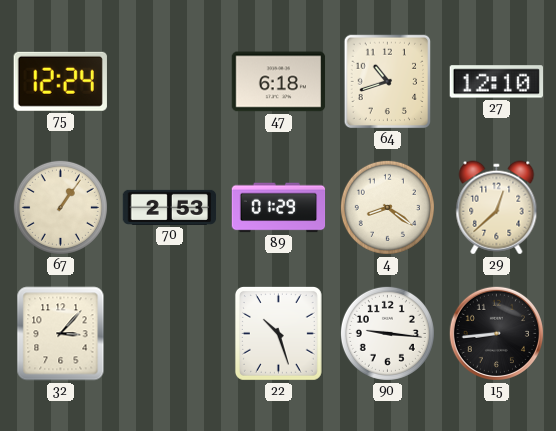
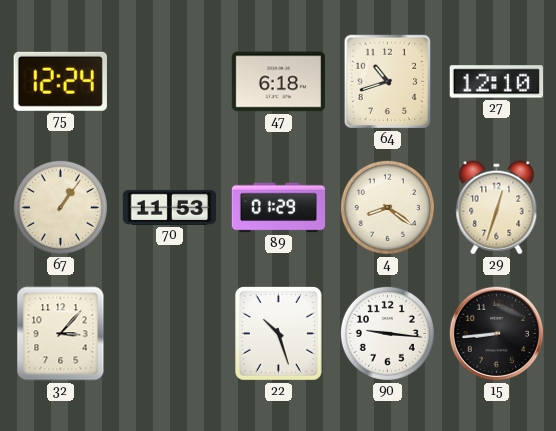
70: 2:53 -> 11:53
29: 12:38 -> 12:33
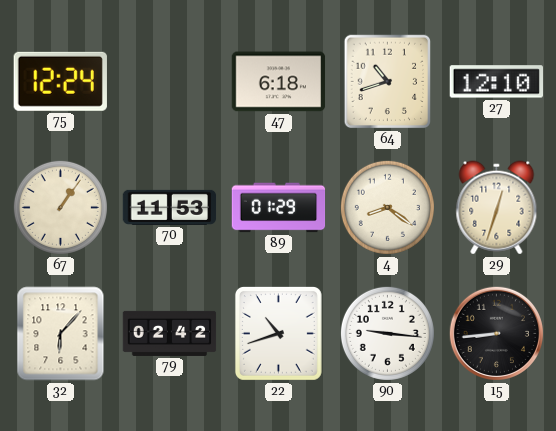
32: 3:07 -> 6:07
79: none -> 02:42
22: 10:27 -> 10:42
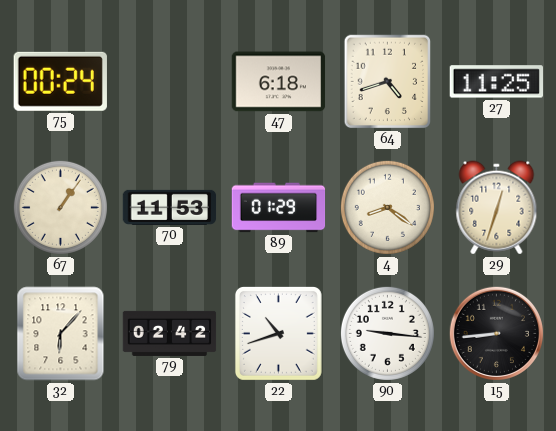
75: 12:24 -> 00:24
64: 10:42 -> 4:42
27: 12:10 -> 11:25
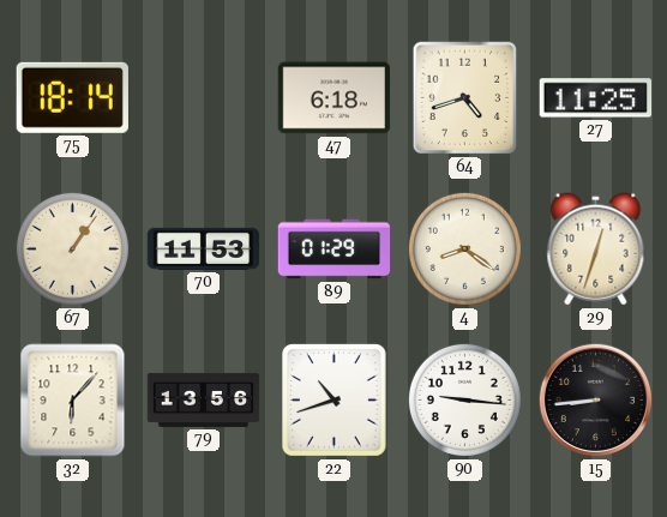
75: 00:24 -> 18:14
79: 02:42 -> 13:56
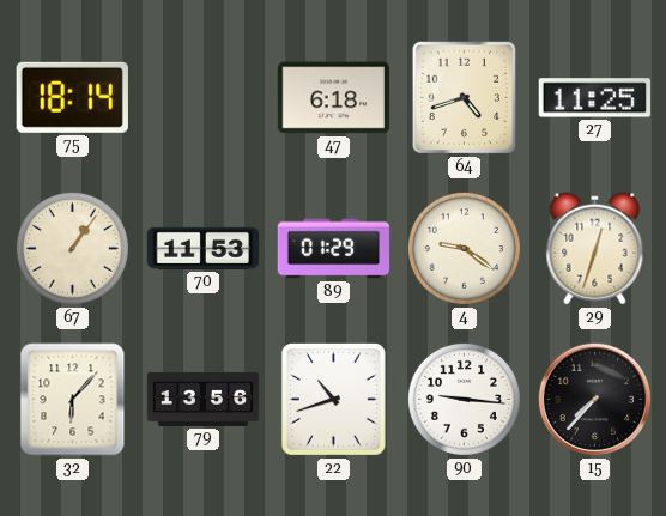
4: 8:21 -> 9:21
15: 8:44 -> 7:37
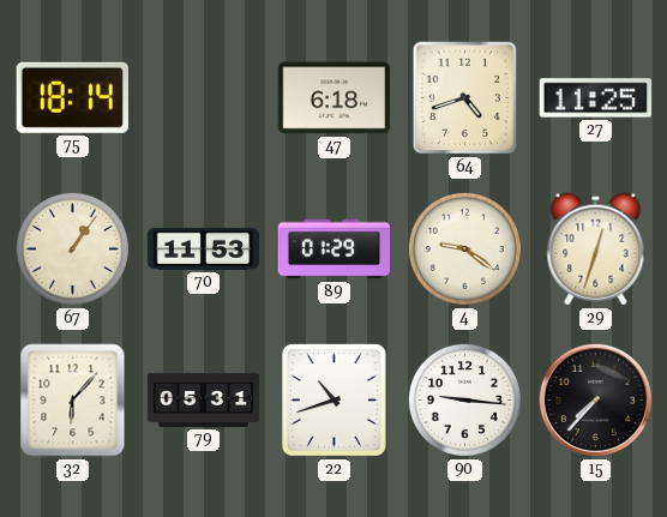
79: 13:56 -> 05:31
